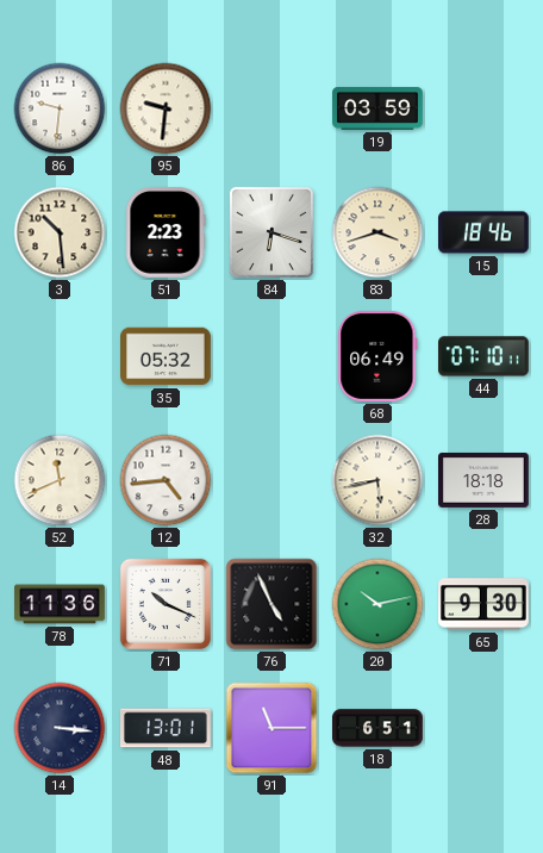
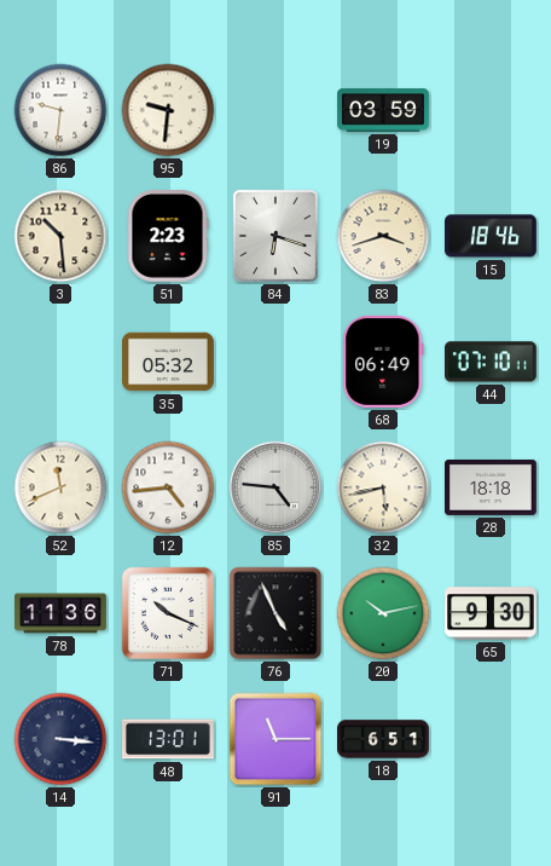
85: none -> 4:46
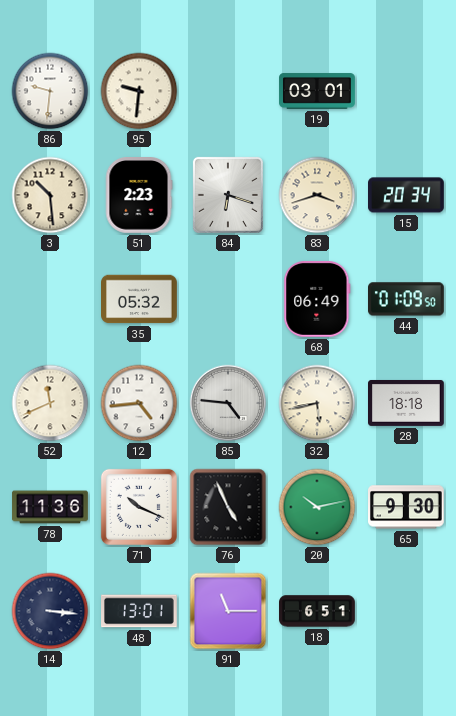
19: 03:59 -> 03:01
15: 18:46 -> 20:34
44: 07:10 -> 01:09
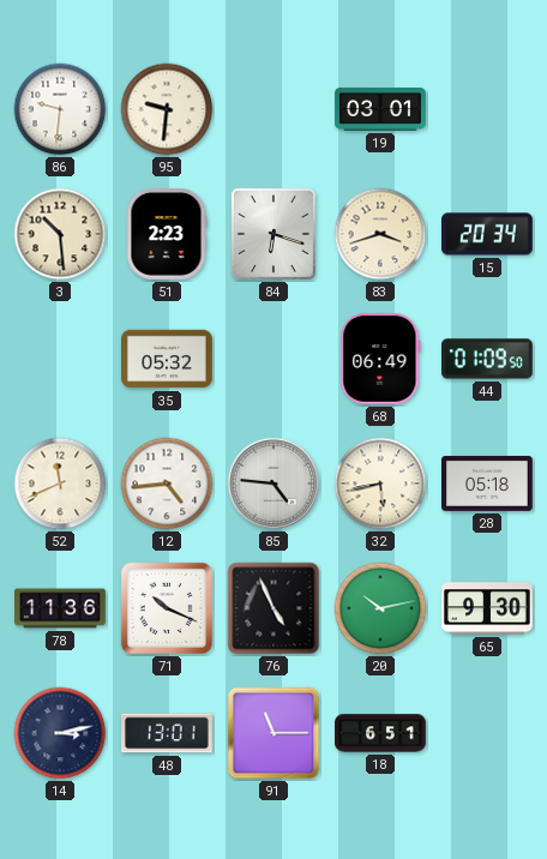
28: 18:18 -> 05:18
14: 3:16 -> 3:13
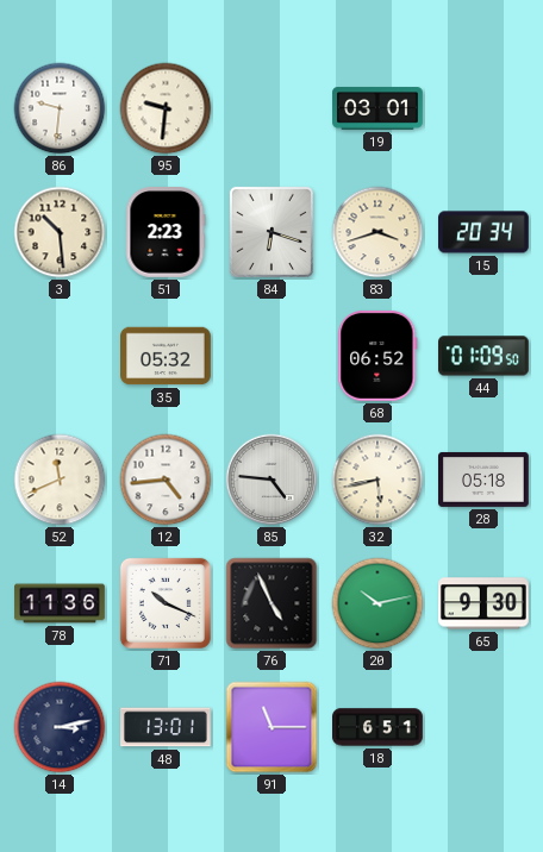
68: 06:49 -> 06:52
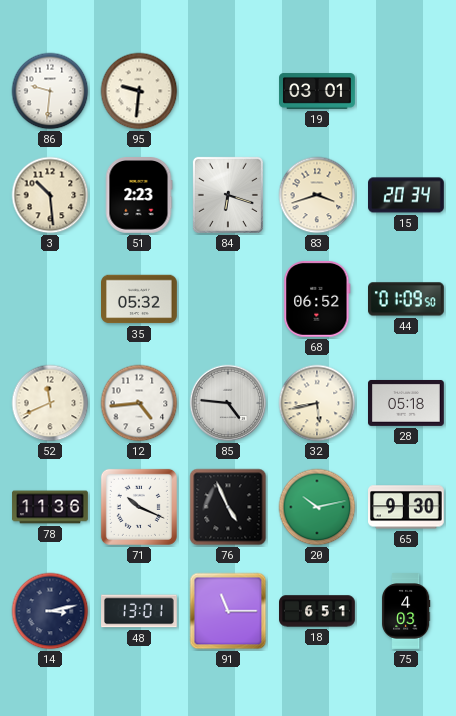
75: none -> 4:03
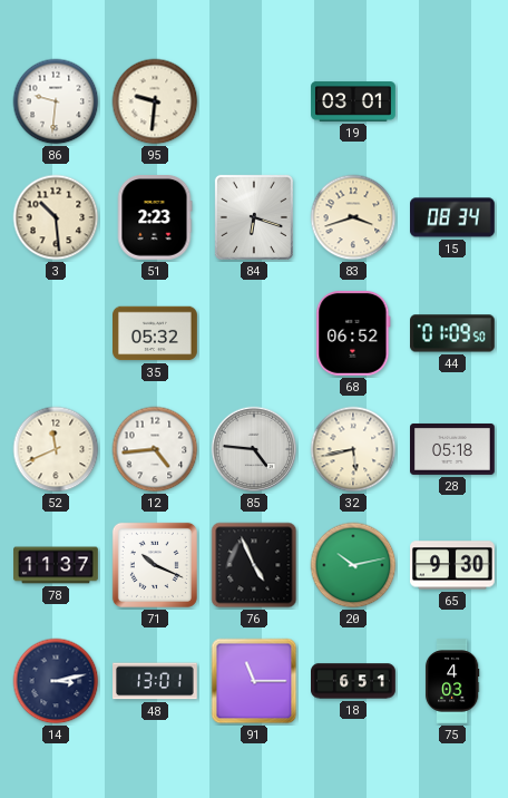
15: 20:34 -> 08:34
78: 11:36 -> 11:37
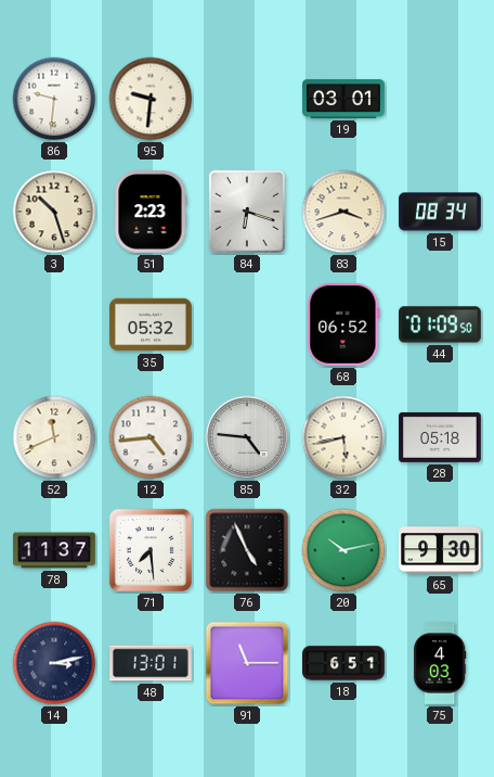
3: 10:29 -> 10:27
71: 10:19 -> 7:29
